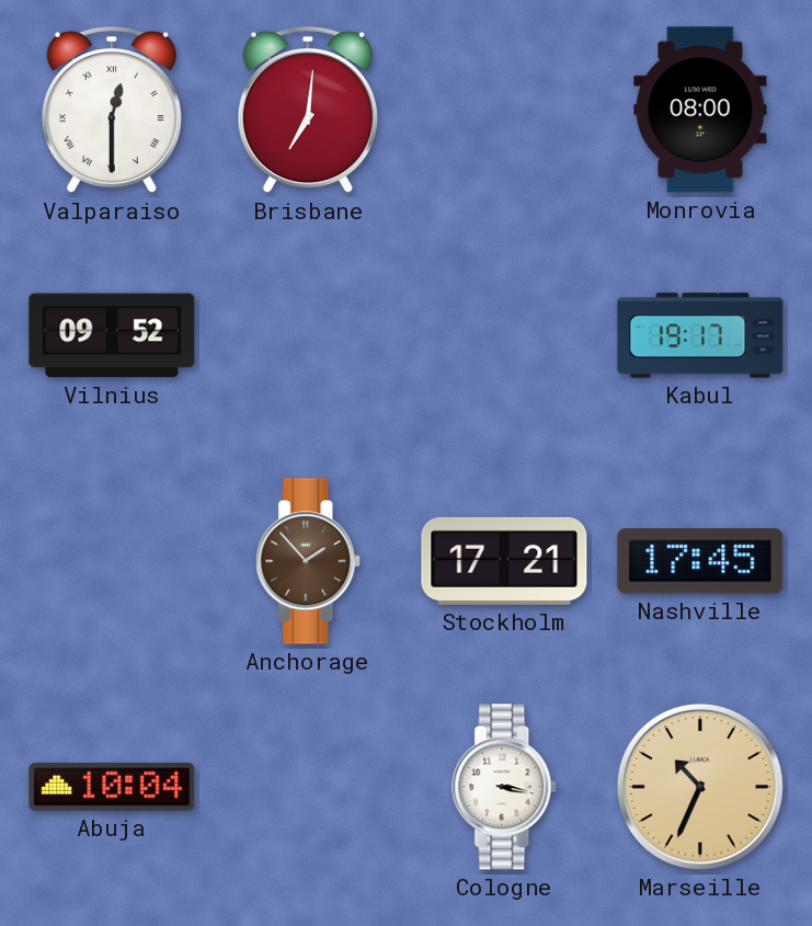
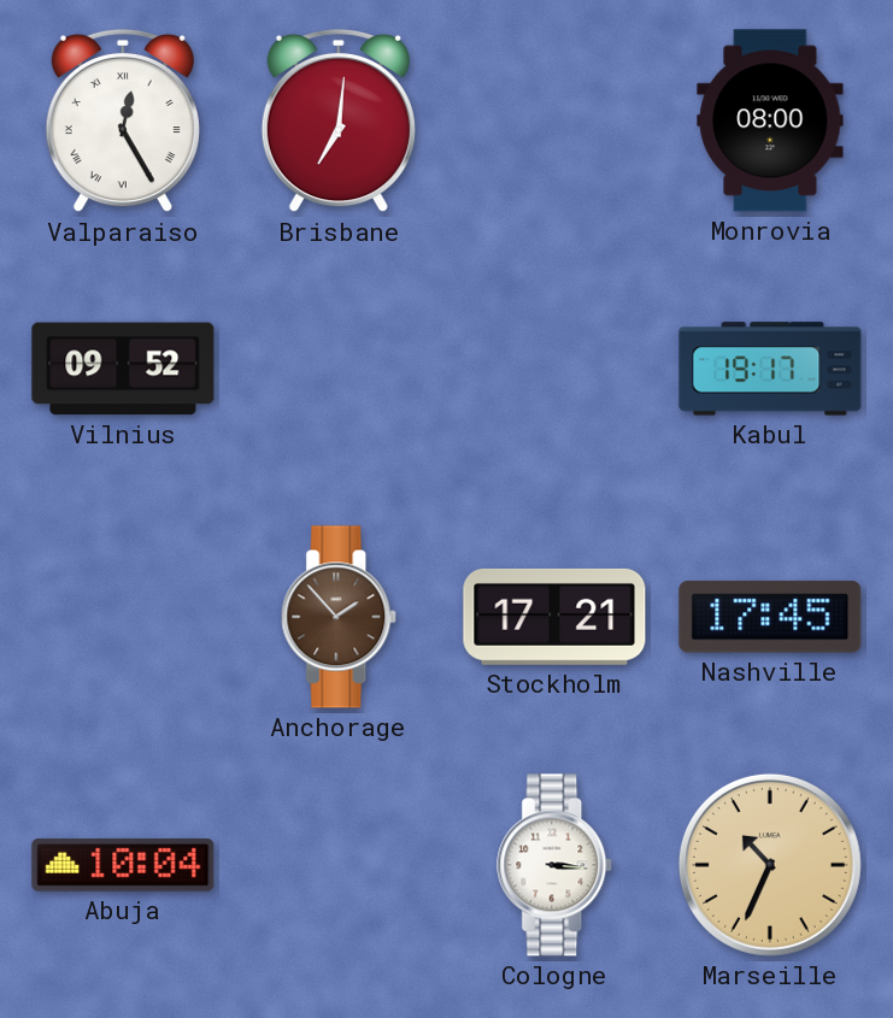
Valparaiso: 12:30 -> 12:25
Cologne: 3:17 -> 3:16
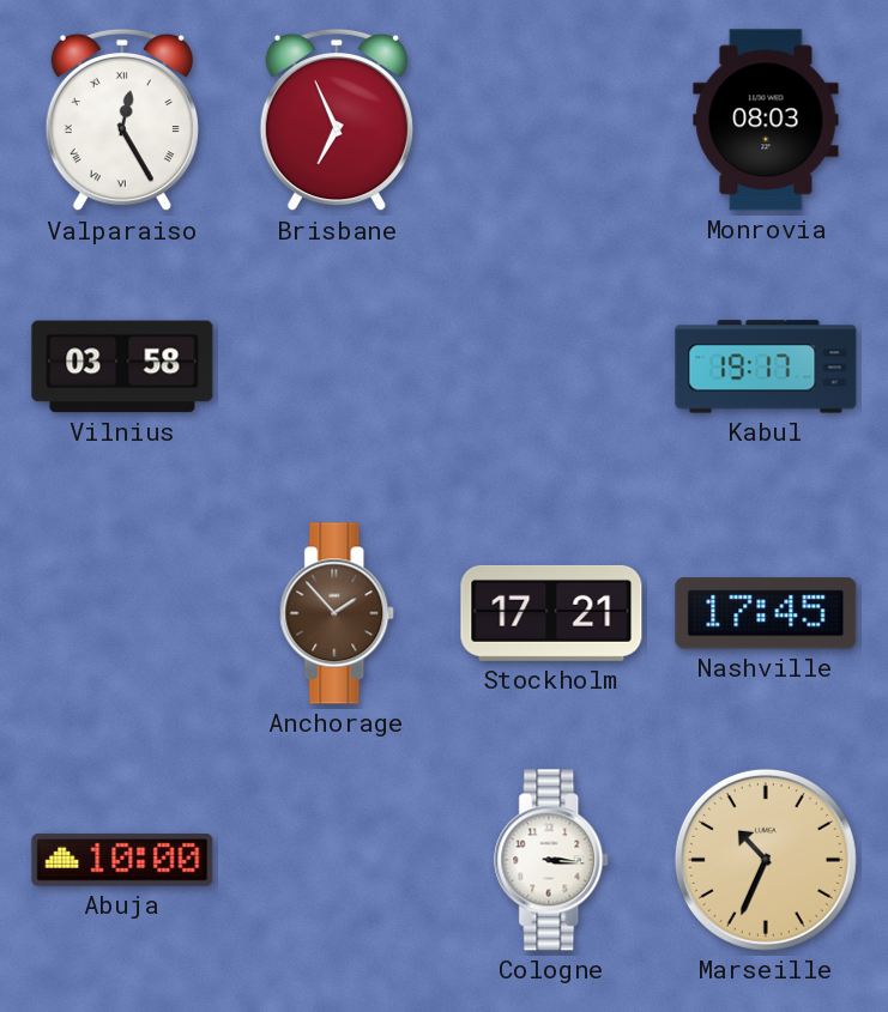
Brisbane: 7:01 -> 6:56
Monrovia: 08:00 -> 08:03
Vilnius: 09:52 -> 03:58
Abuja: 10:04 -> 10:00
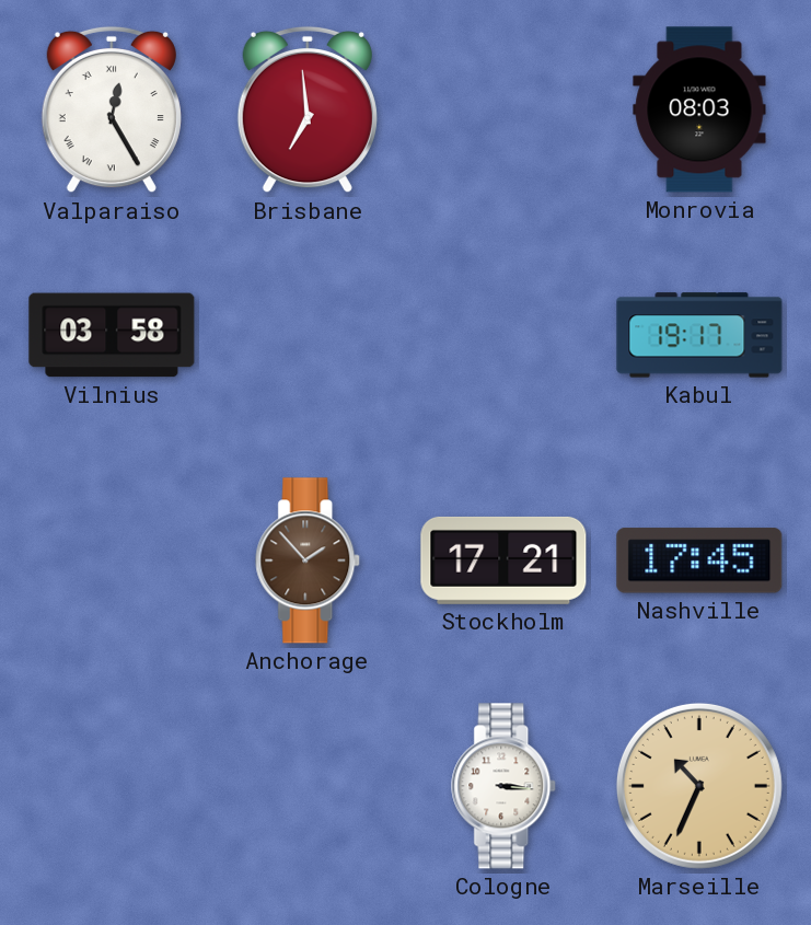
Brisbane: 6:56 -> 6:59
Abuja: 10:00 -> none
